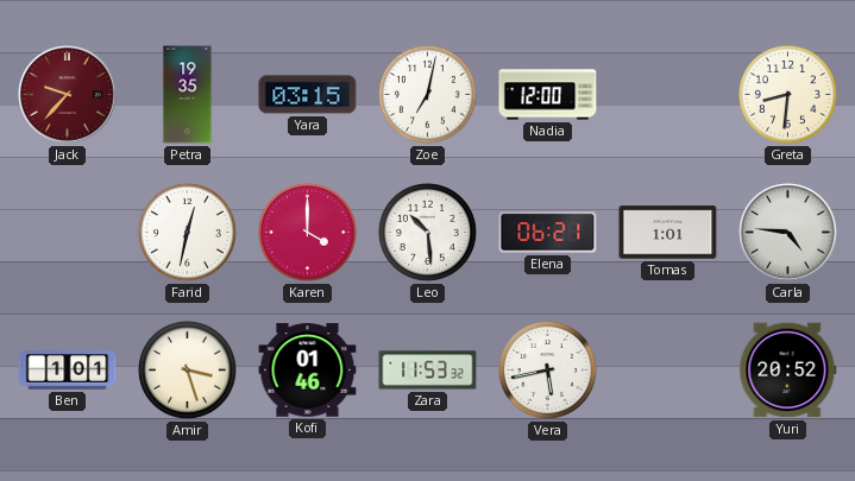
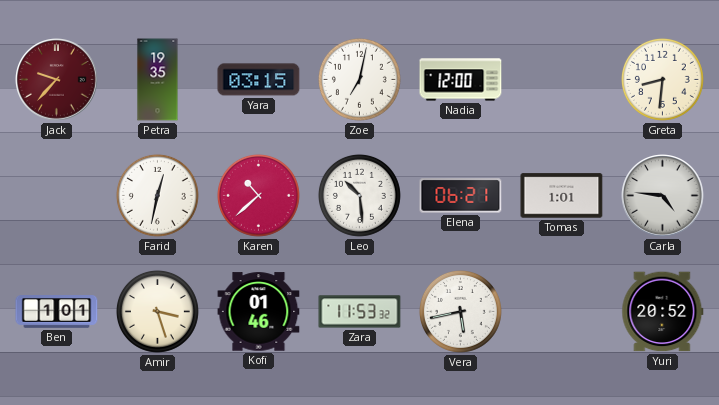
Karen: 4:00 -> 10:38
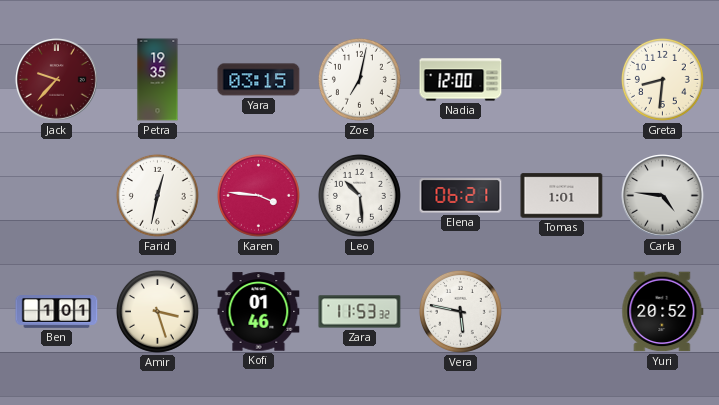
Karen: 10:38 -> 3:46
Vera: 5:43 -> 5:47
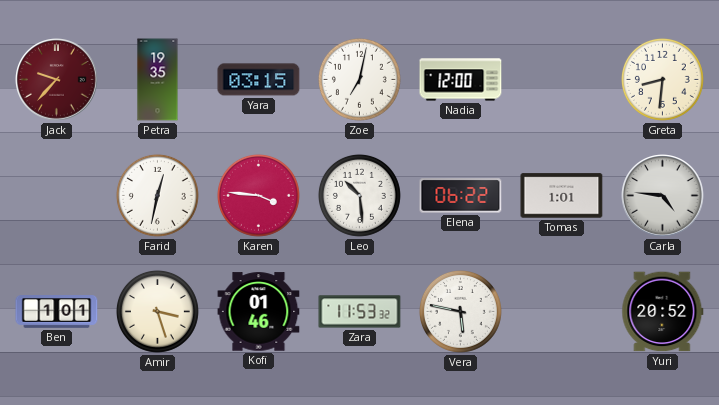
Elena: 06:21 -> 06:22
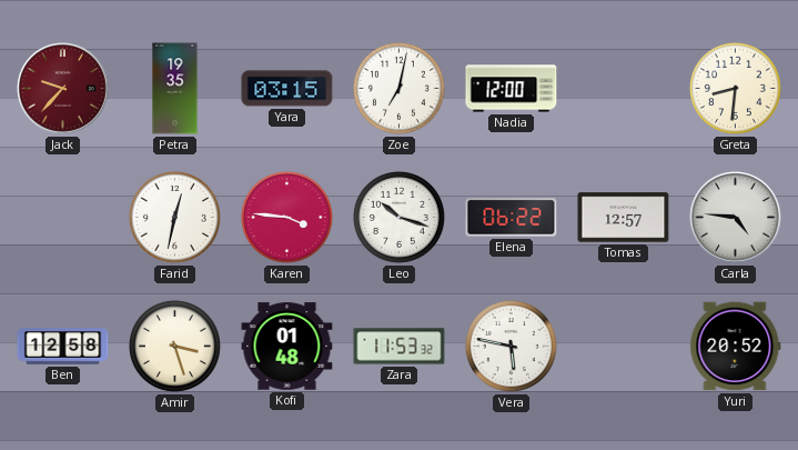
Leo: 10:29 -> 10:18
Tomas: 1:01 -> 12:57
Ben: 1:01 -> 12:58
Kofi: 01:46 -> 01:48
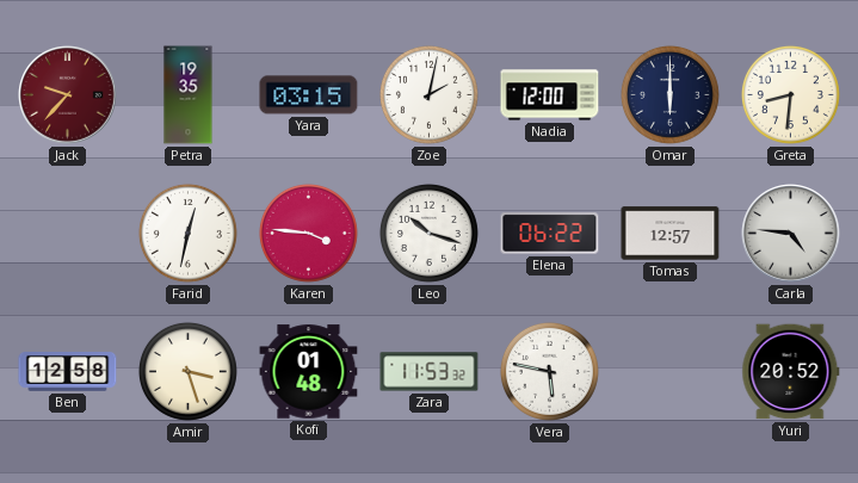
Zoe: 7:02 -> 2:02
Omar: none -> 6:00
